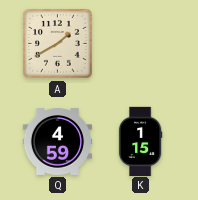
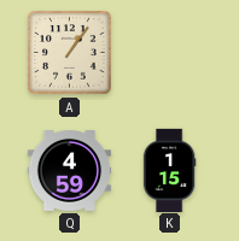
A: 1:40 -> 1:06
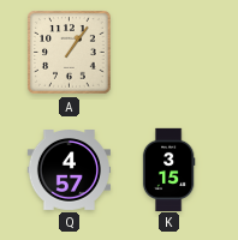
Q: 4:59 -> 4:57
K: 1:15 -> 3:15
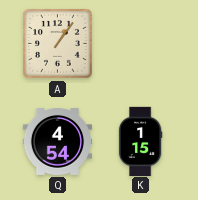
Q: 4:57 -> 4:54
K: 3:15 -> 1:15
